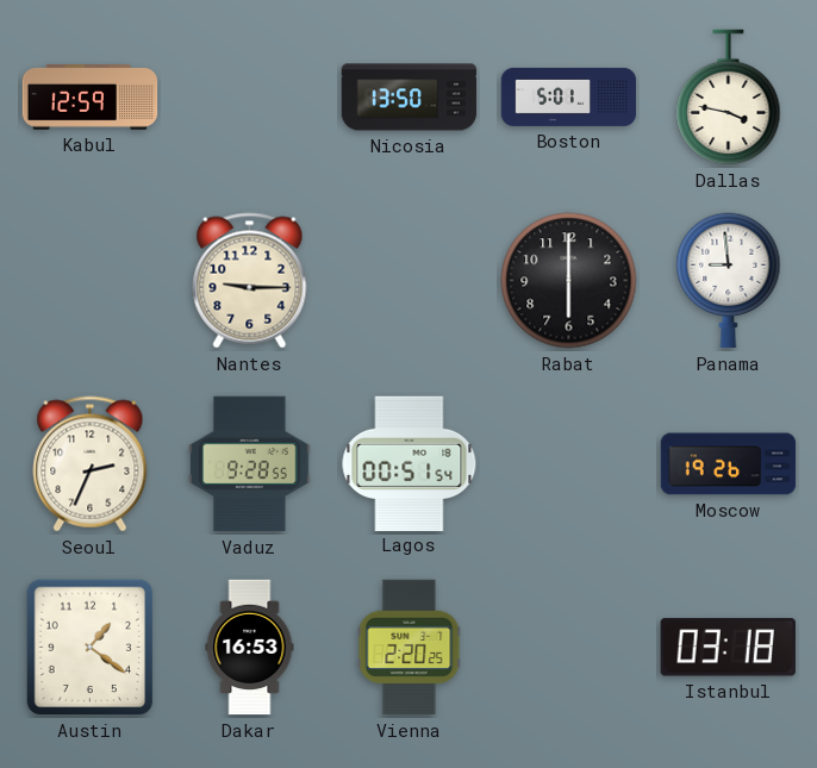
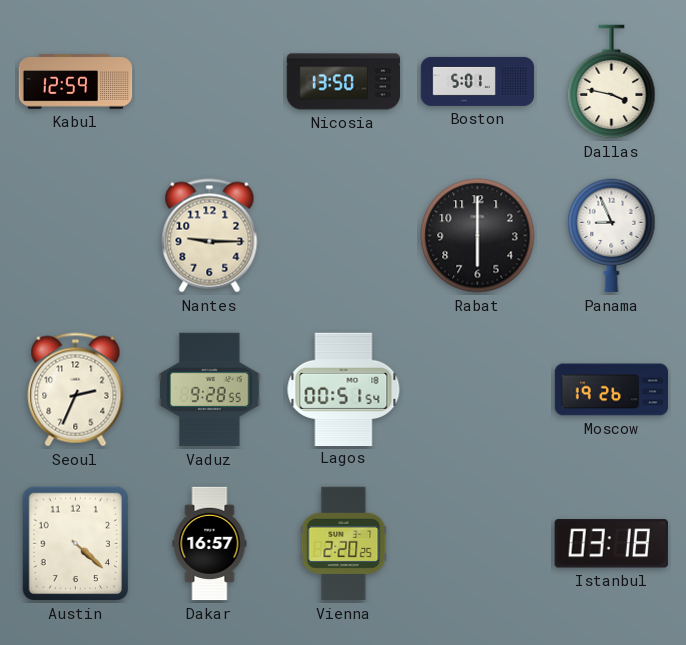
Panama: 8:59 -> 8:56
Austin: 1:21 -> 4:22
Dakar: 16:53 -> 16:57
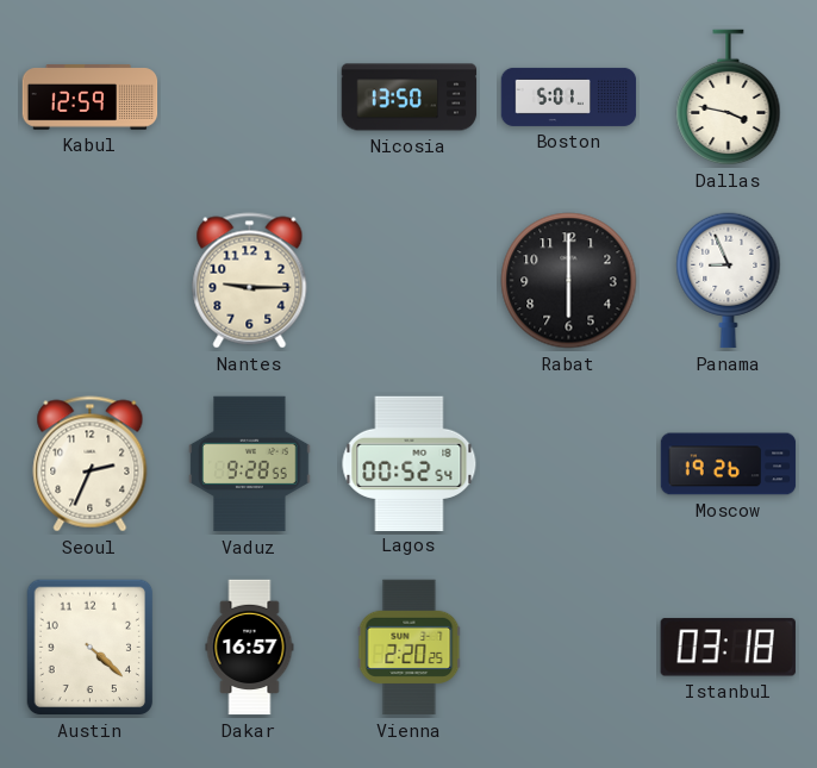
Lagos: 00:51 -> 00:52
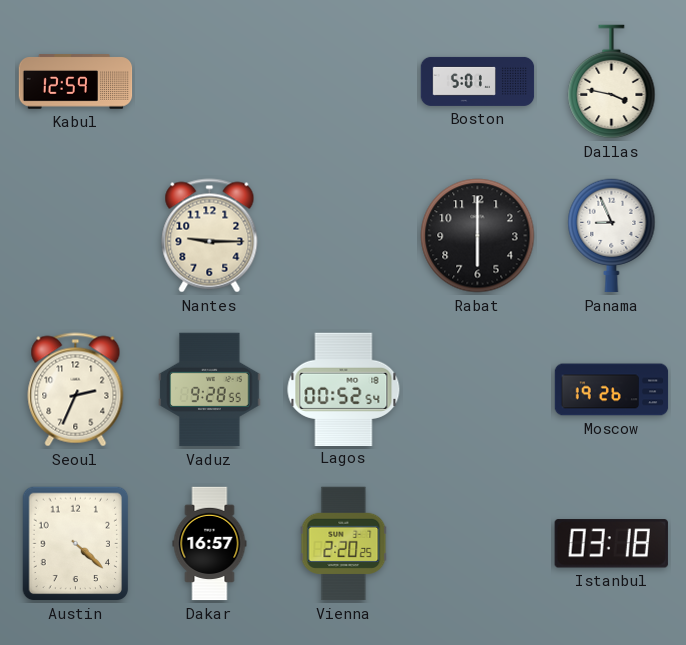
Nicosia: 13:50 -> none
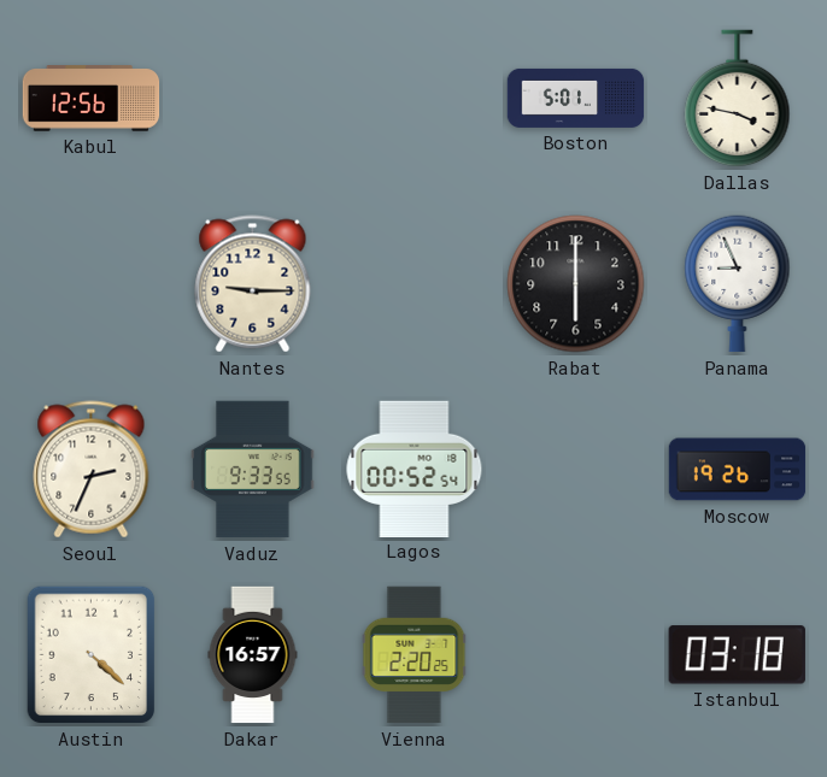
Kabul: 12:59 -> 12:56
Vaduz: 9:28 -> 9:33
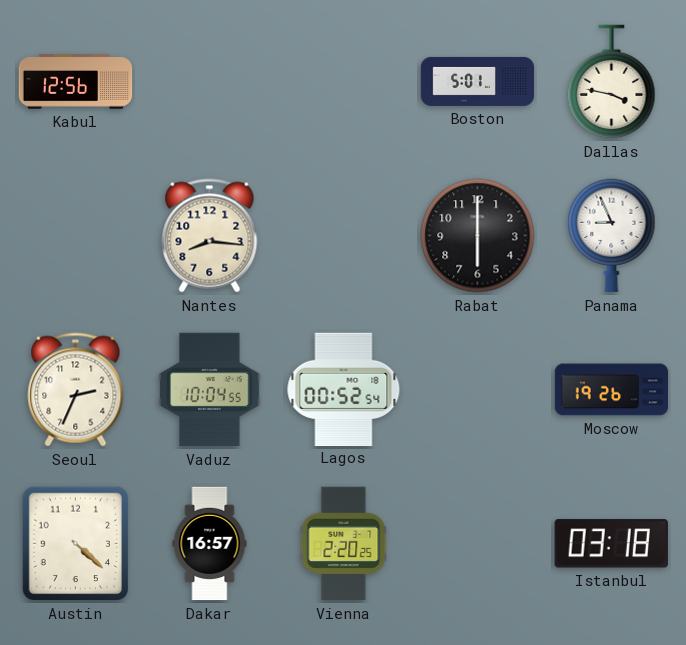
Nantes: 9:15 -> 8:16
Vaduz: 9:33 -> 10:04
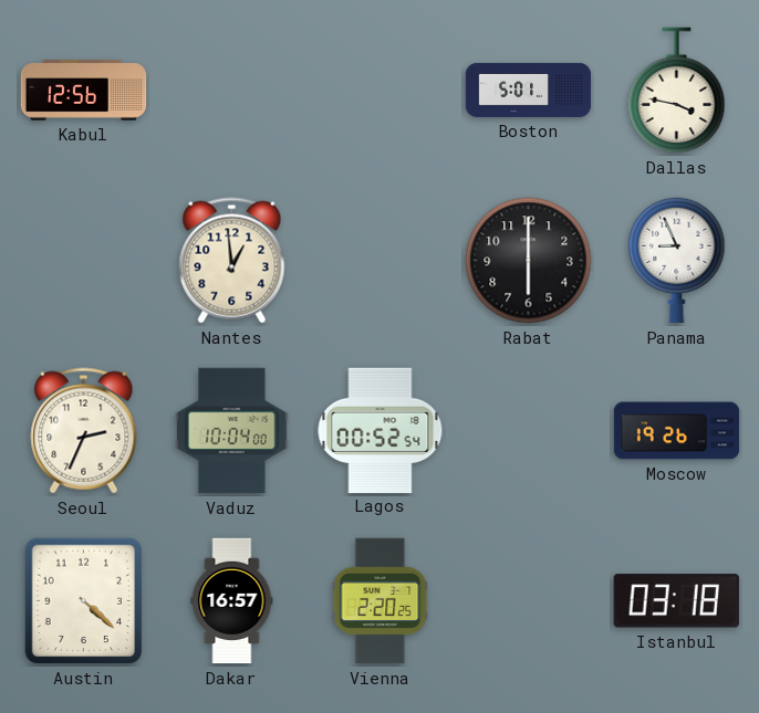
Nantes: 8:16 -> 12:59
Vaduz: 10:04:55 -> 10:04:00
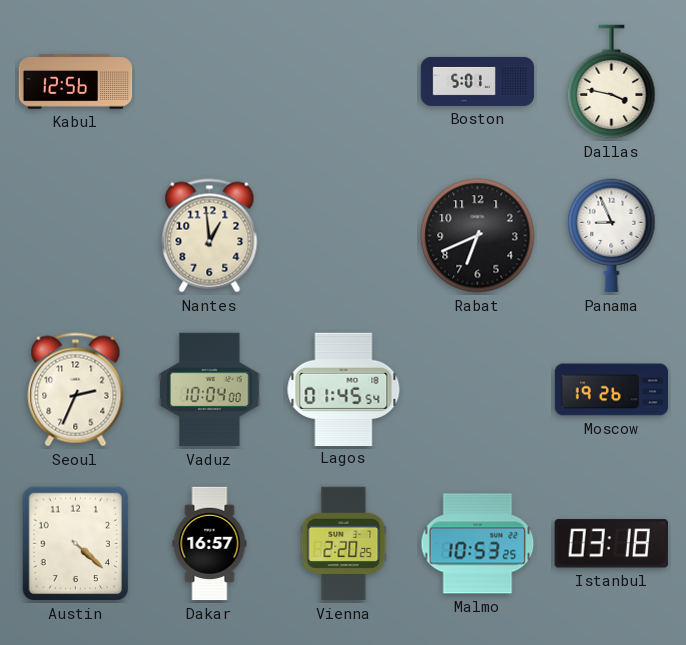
Rabat: 6:00 -> 6:41
Lagos: 00:52 -> 01:45
Malmo: none -> 10:53
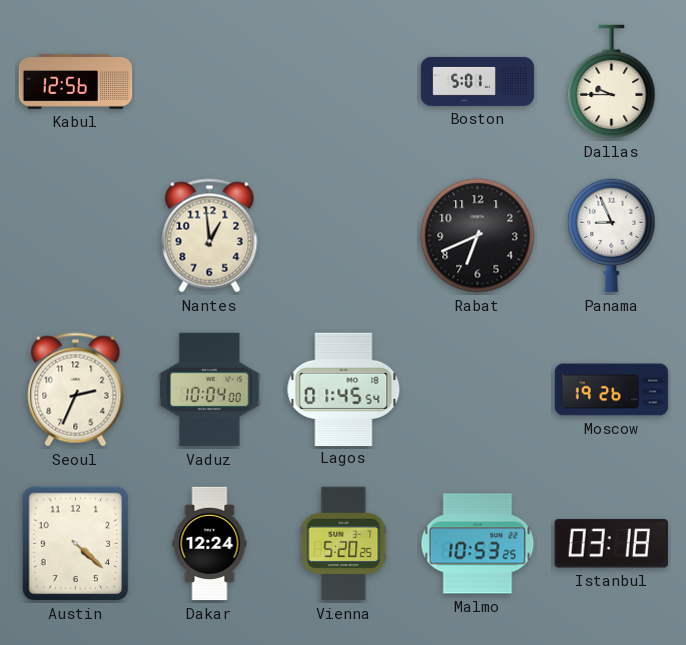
Dallas: 3:47 -> 9:45
Dakar: 16:57 -> 12:24
Vienna: 2:20 -> 5:20
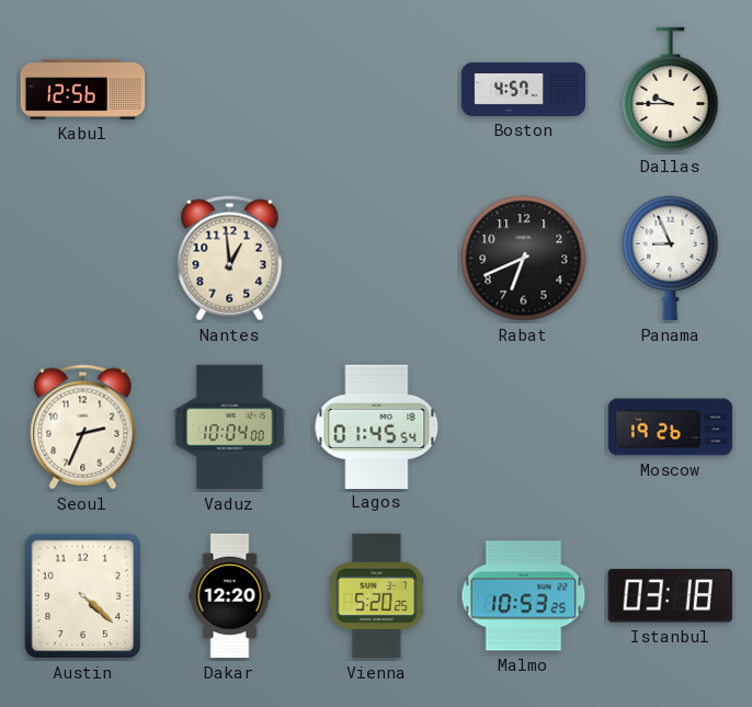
Boston: 5:01 -> 4:57
Dakar: 12:24 -> 12:20
